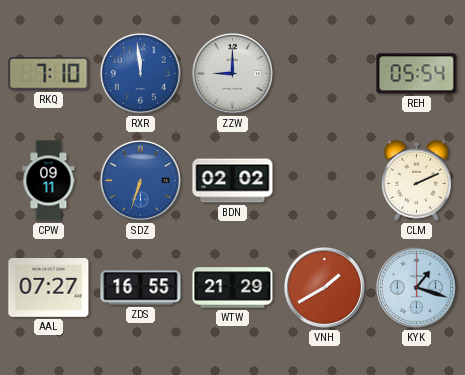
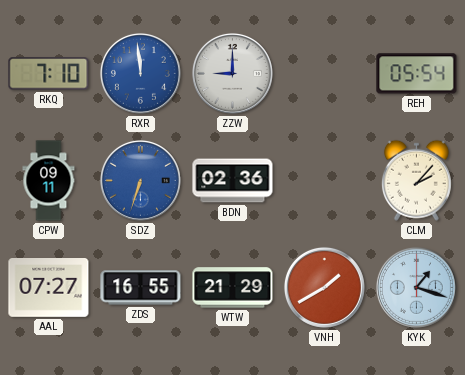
BDN: 02:02 -> 02:36
CLM: 2:11 -> 2:07
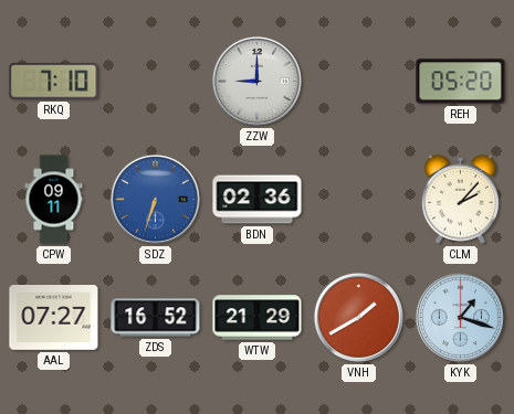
RXR: 11:59 -> none
REH: 05:54 -> 05:20
ZDS: 16:55 -> 16:52
